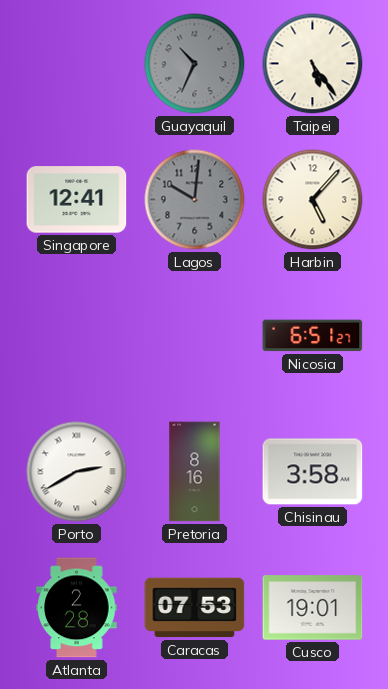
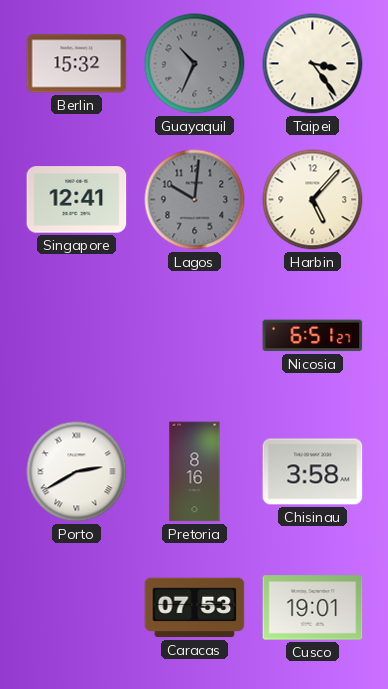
Berlin: none -> 15:32
Taipei: 5:24 -> 3:24
Atlanta: 2:28 -> none
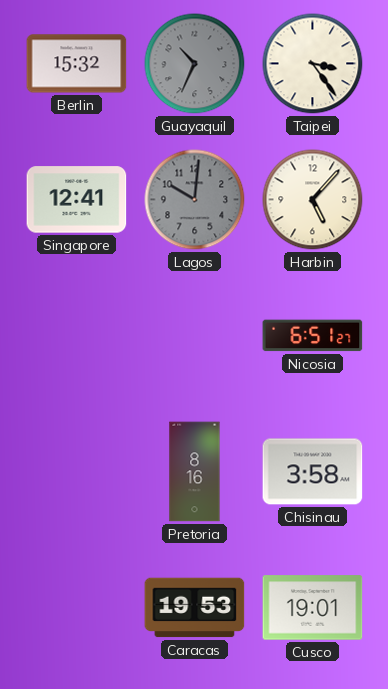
Porto: 2:40 -> none
Caracas: 07:53 -> 19:53
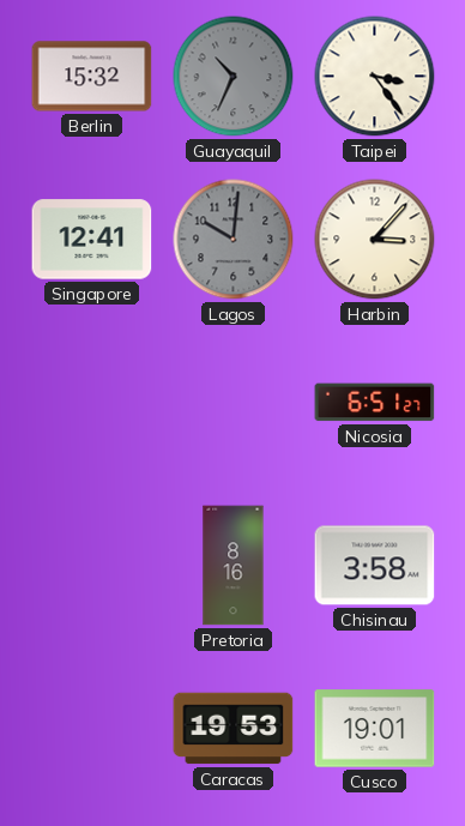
Harbin: 5:07 -> 3:07
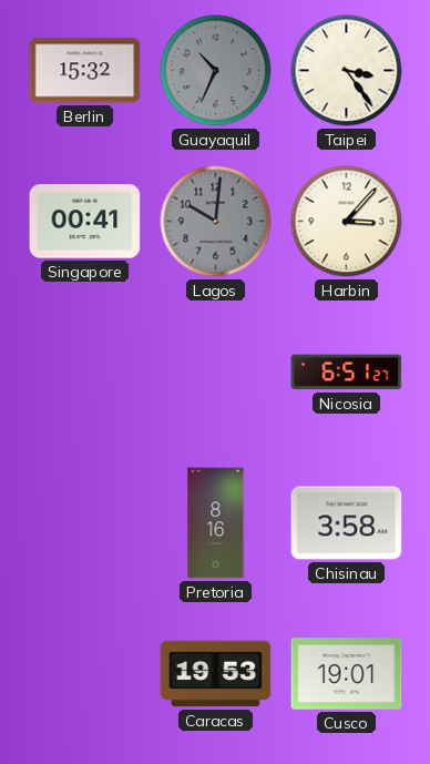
Singapore: 12:41 -> 00:41
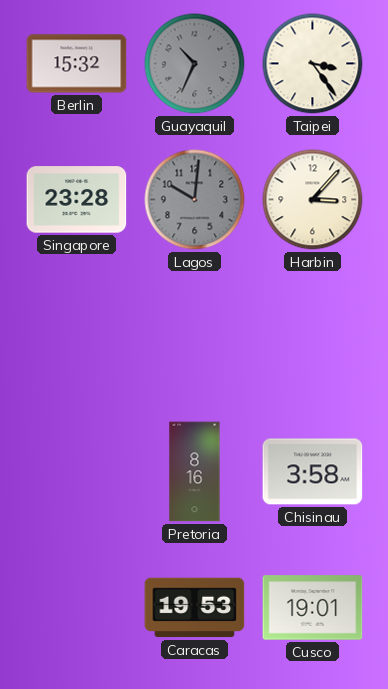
Singapore: 00:41 -> 23:28
Nicosia: 6:51 -> none
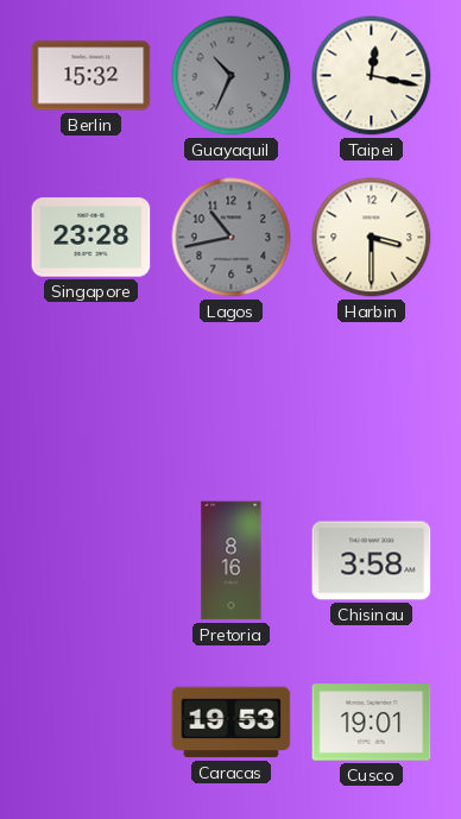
Taipei: 3:24 -> 12:17
Lagos: 10:01 -> 10:43
Harbin: 3:07 -> 3:30
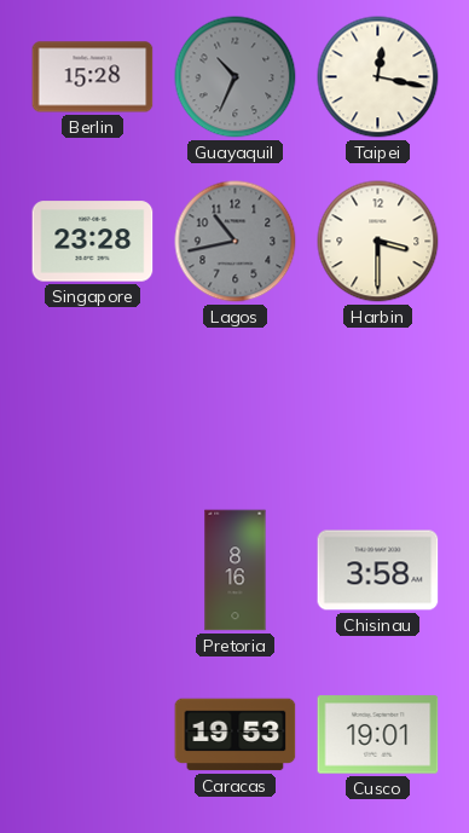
Berlin: 15:32 -> 15:28
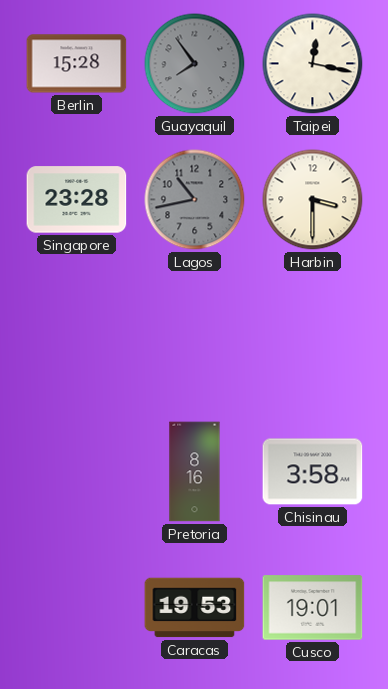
Guayaquil: 10:34 -> 7:54
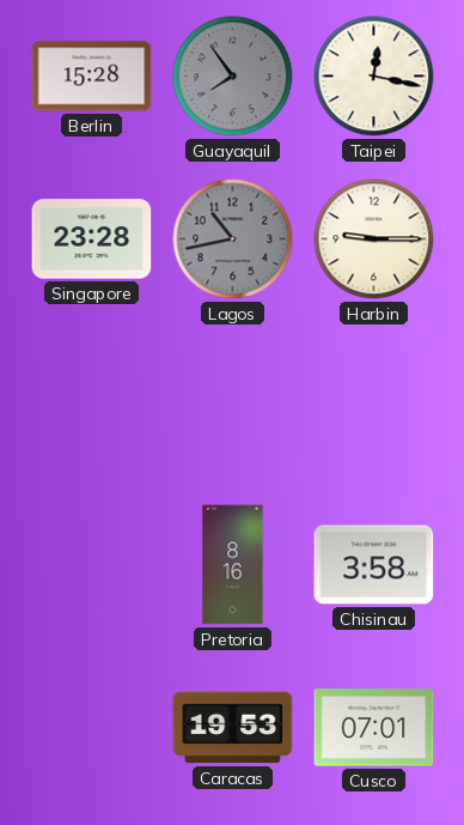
Harbin: 3:30 -> 9:15
Cusco: 19:01 -> 07:01
